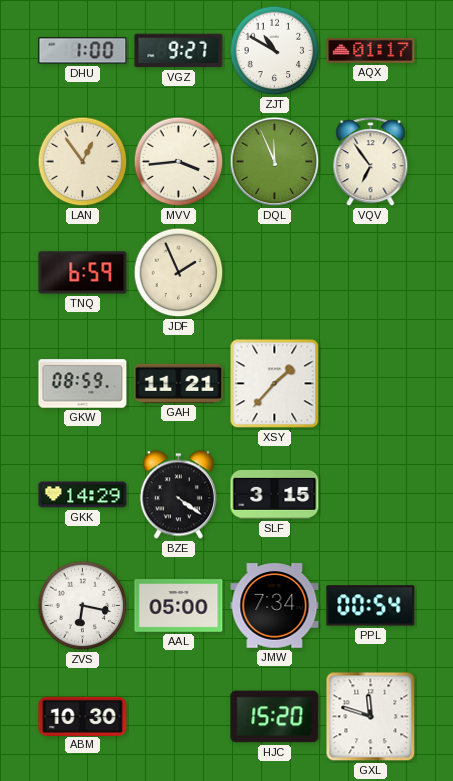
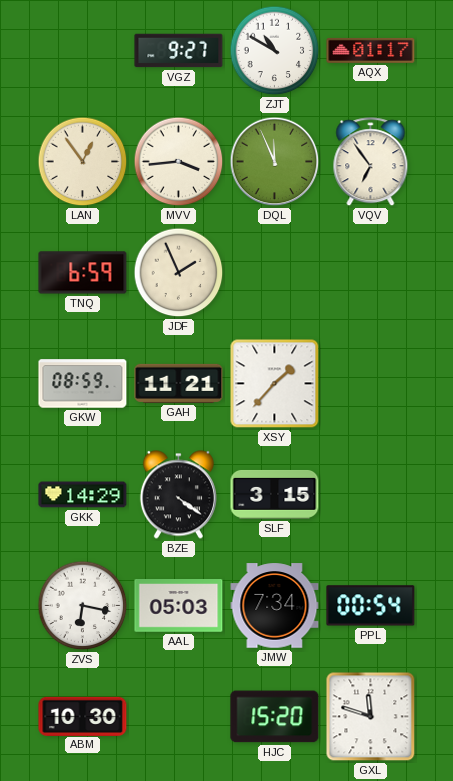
DHU: 1:00 -> none
AAL: 05:00 -> 05:03
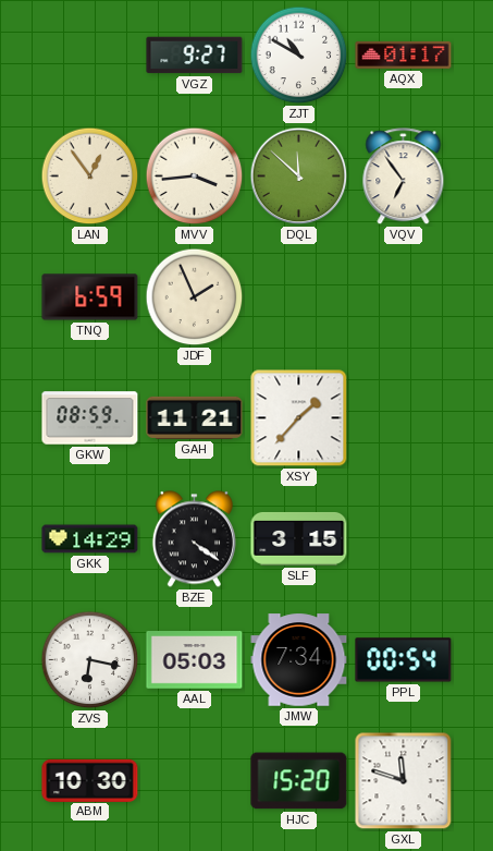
DQL: 11:56 -> 11:52
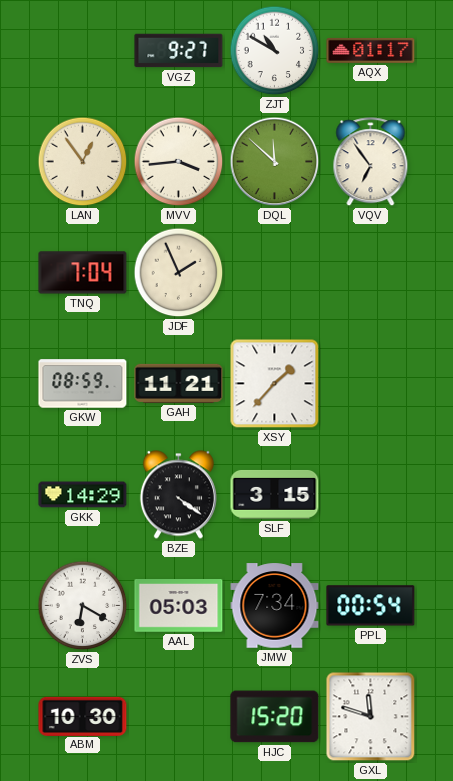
TNQ: 6:59 -> 7:04
ZVS: 6:17 -> 6:20
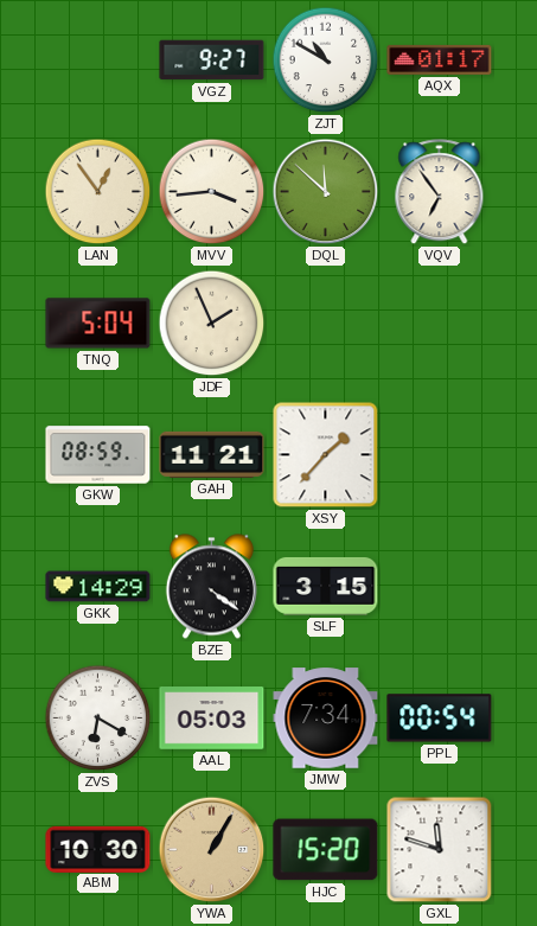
TNQ: 7:04 -> 5:04
YWA: none -> 1:05
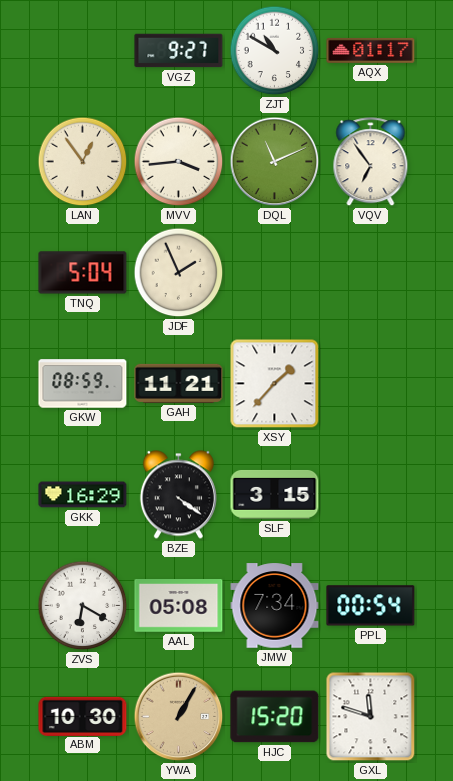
DQL: 11:52 -> 11:11
GKK: 14:29 -> 16:29
AAL: 05:03 -> 05:08
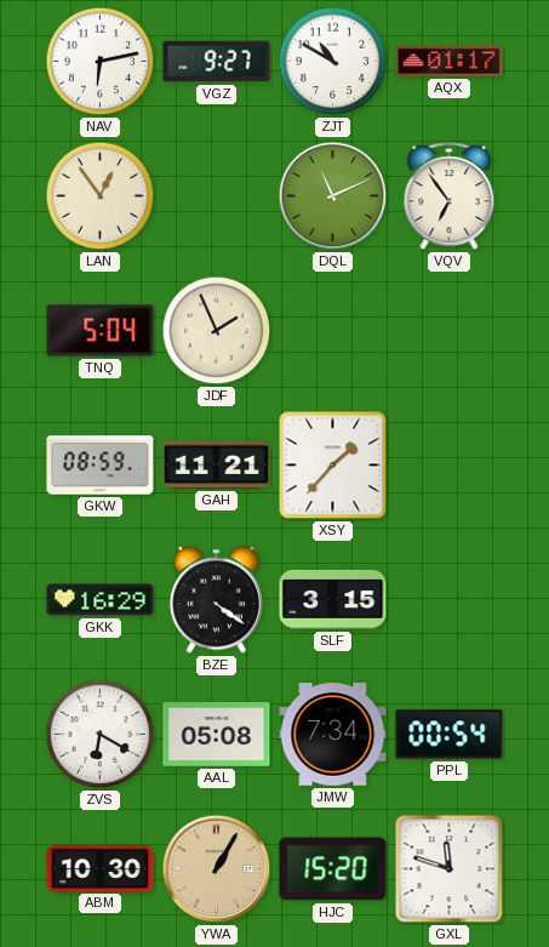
NAV: none -> 6:13
MVV: 3:44 -> none
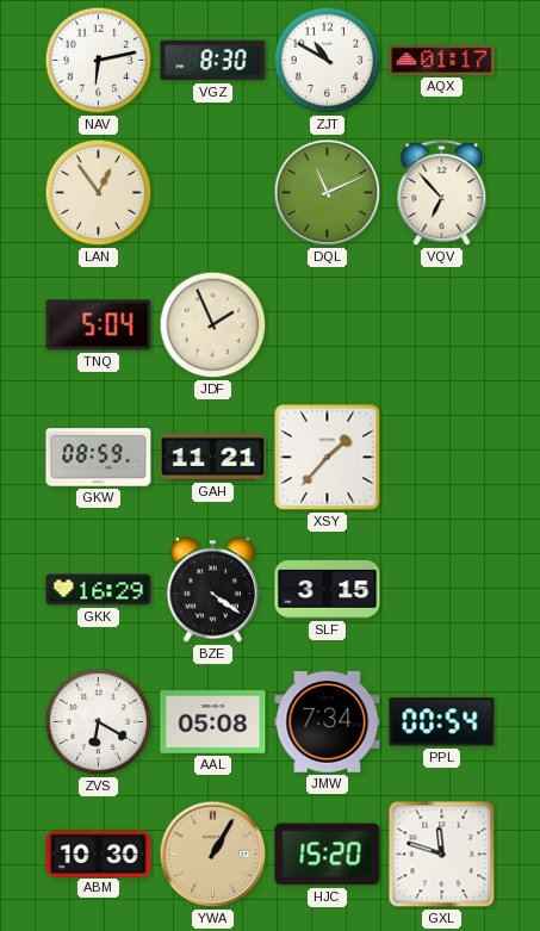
VGZ: 9:27 -> 8:30
VQV: 6:54 -> 6:53
